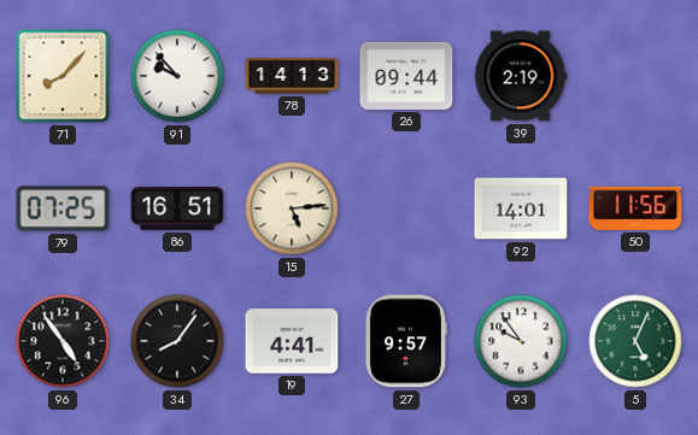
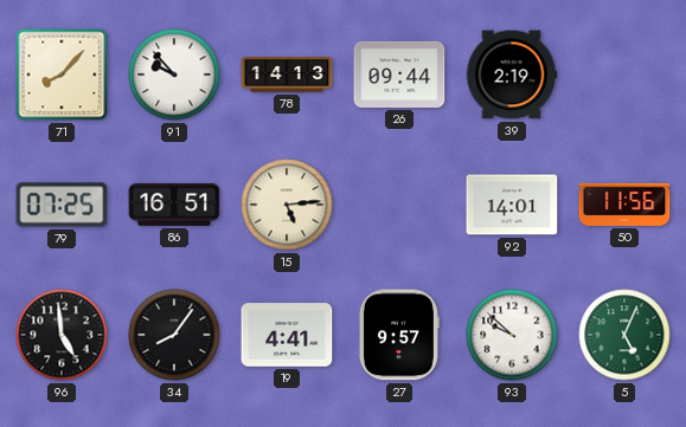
96: 4:54 -> 4:59
93: 9:54 -> 9:52
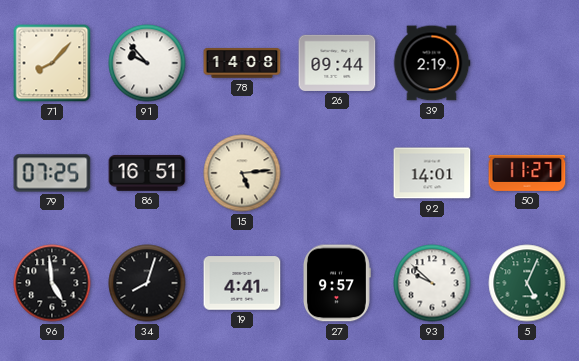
78: 14:13 -> 14:08
50: 11:56 -> 11:27
34: 8:06 -> 8:03
